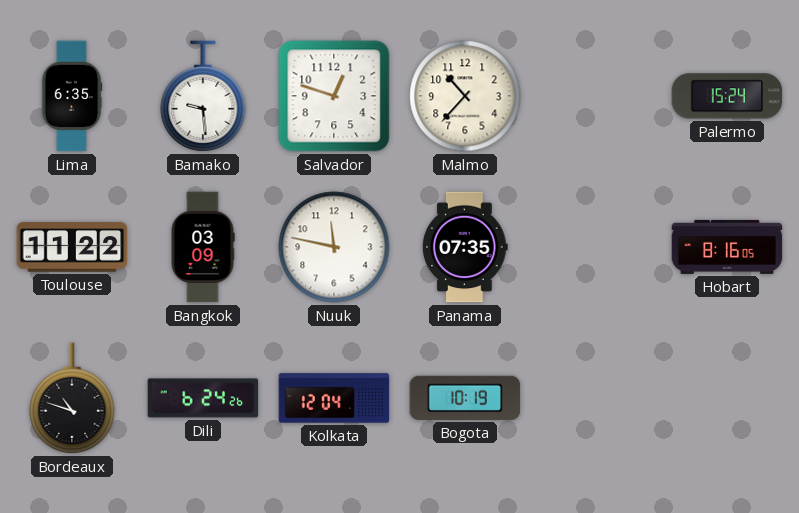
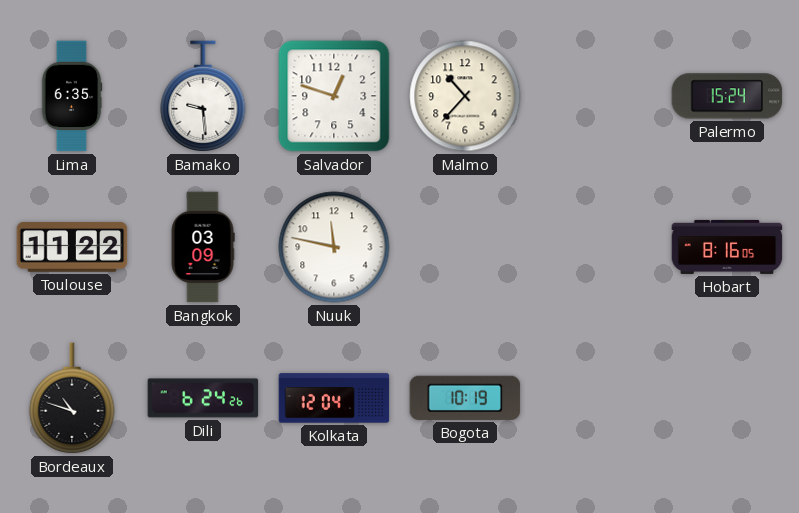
Panama: 07:35 -> none
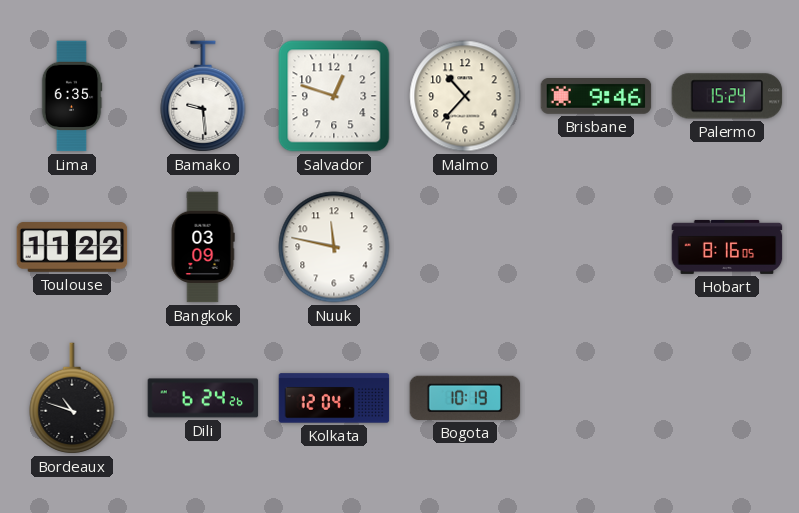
Brisbane: none -> 9:46
